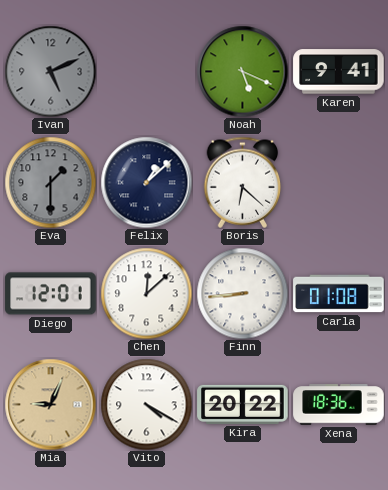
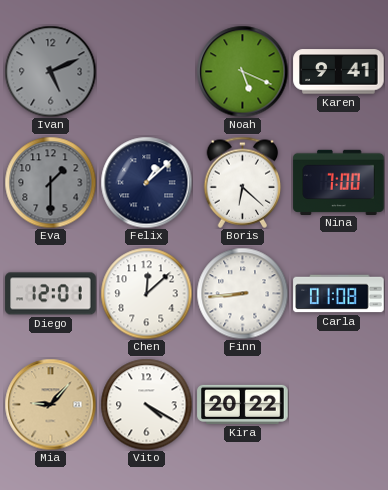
Nina: none -> 7:00
Mia: 9:04 -> 9:07
Xena: 18:36 -> none
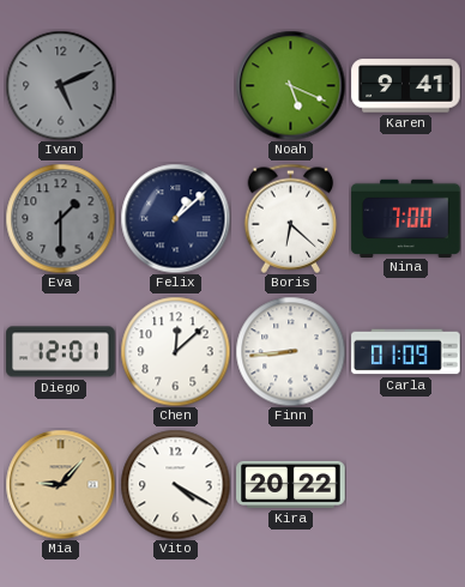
Carla: 01:08 -> 01:09
